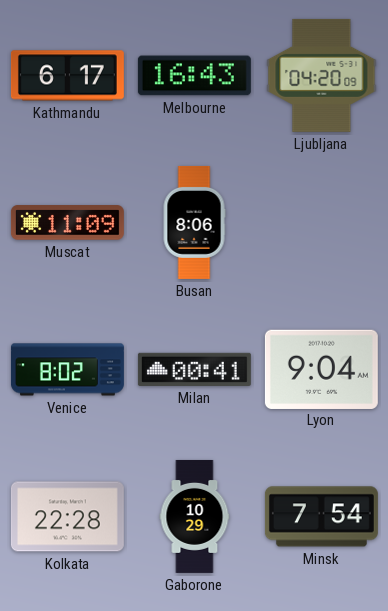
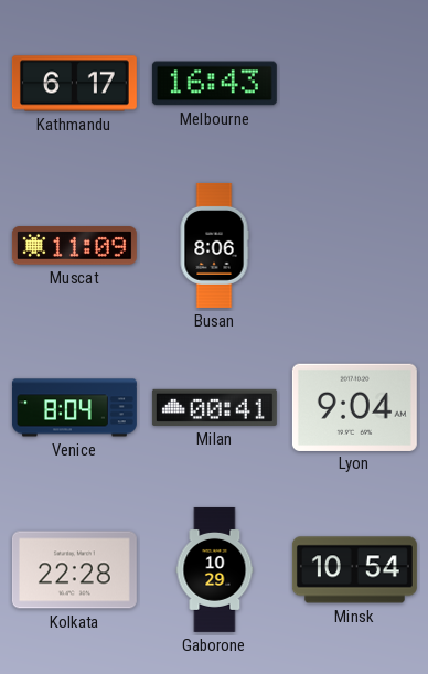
Ljubljana: 04:20 -> none
Venice: 8:02 -> 8:04
Minsk: 7:54 -> 10:54
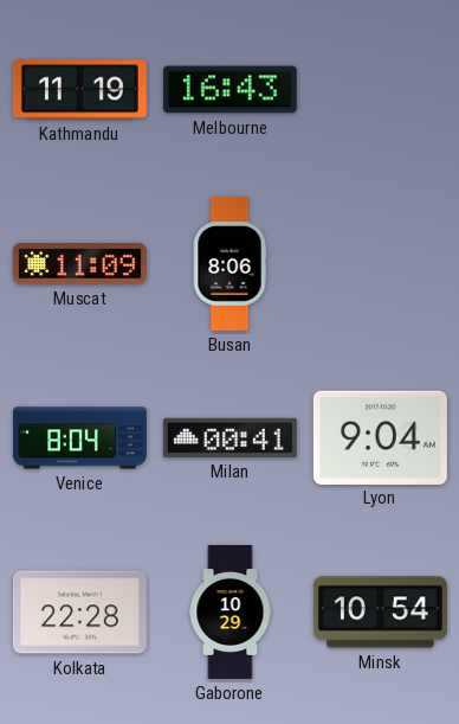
Kathmandu: 6:17 -> 11:19
